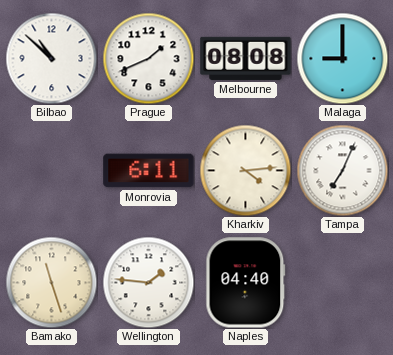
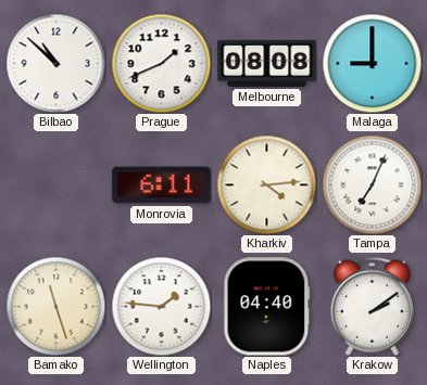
Krakow: none -> 2:09
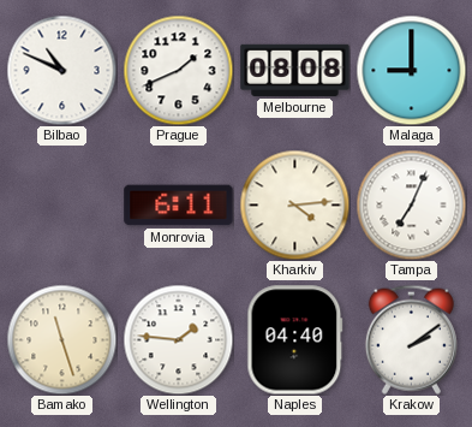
Bilbao: 10:52 -> 10:49
